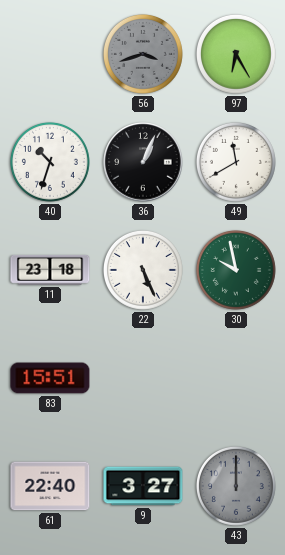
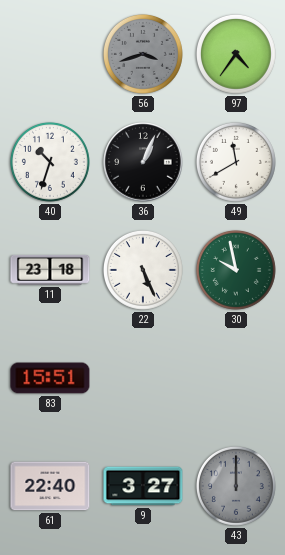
97: 6:25 -> 4:36
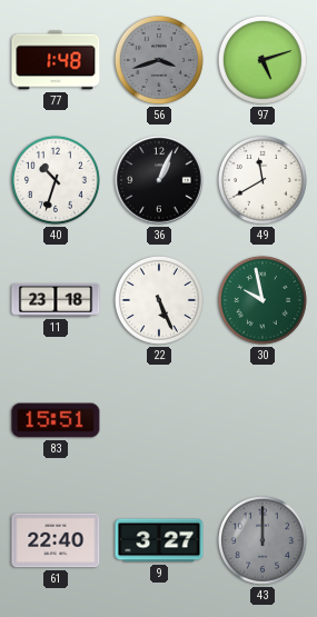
77: none -> 1:48
97: 4:36 -> 5:12
